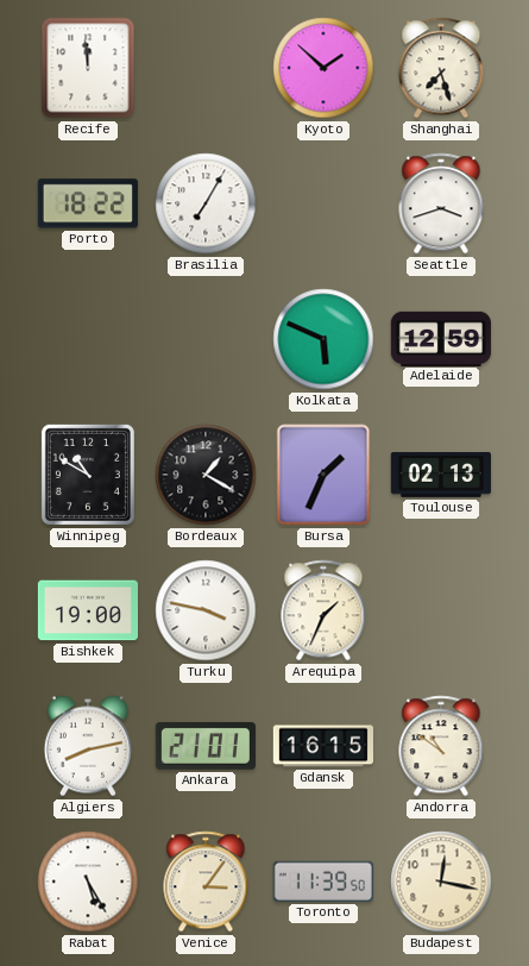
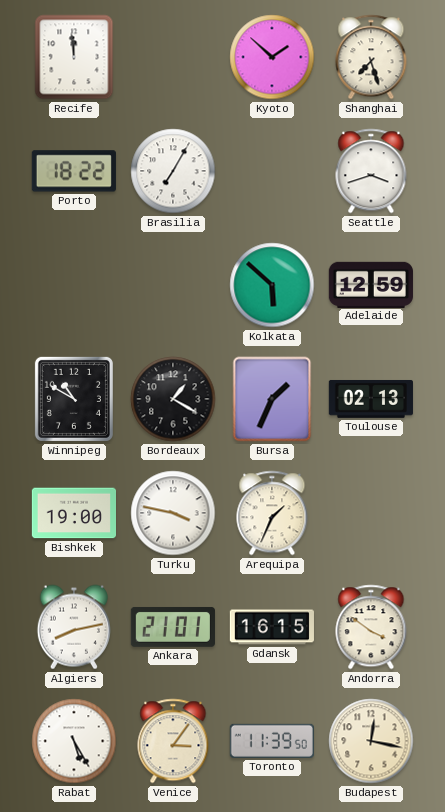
Kolkata: 5:49 -> 5:52
Andorra: 10:51 -> 3:51
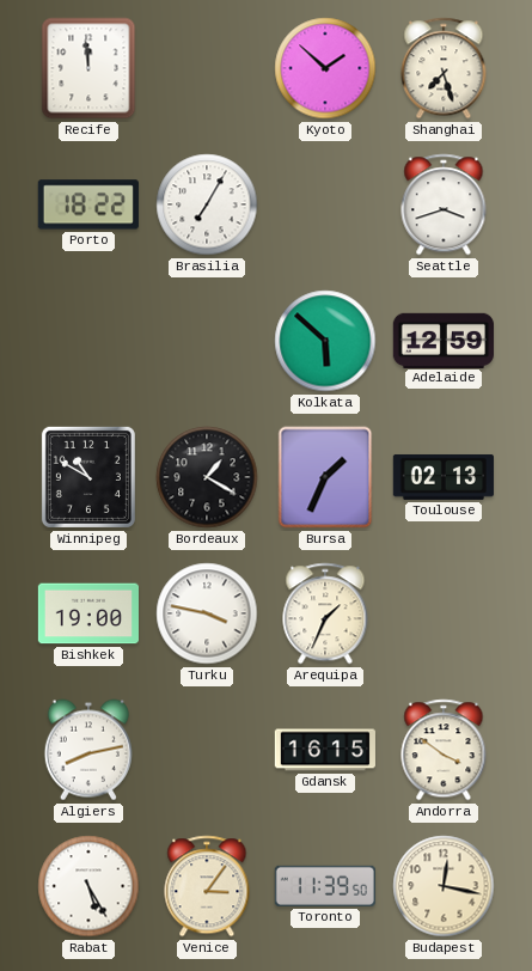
Ankara: 21:01 -> none
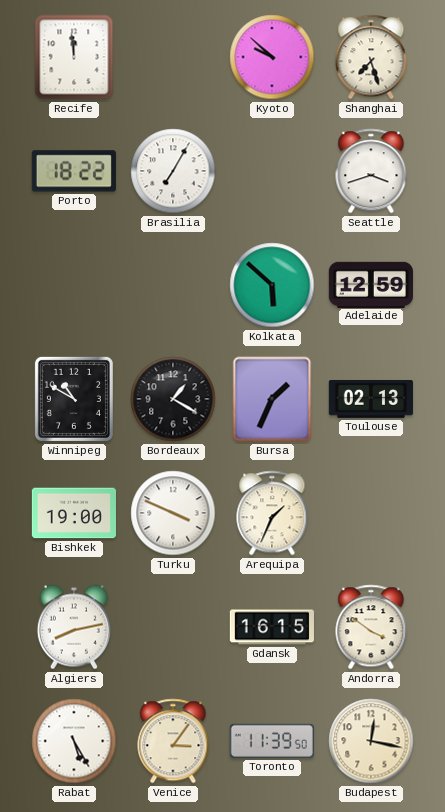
Kyoto: 1:52 -> 9:52
Turku: 3:47 -> 3:49
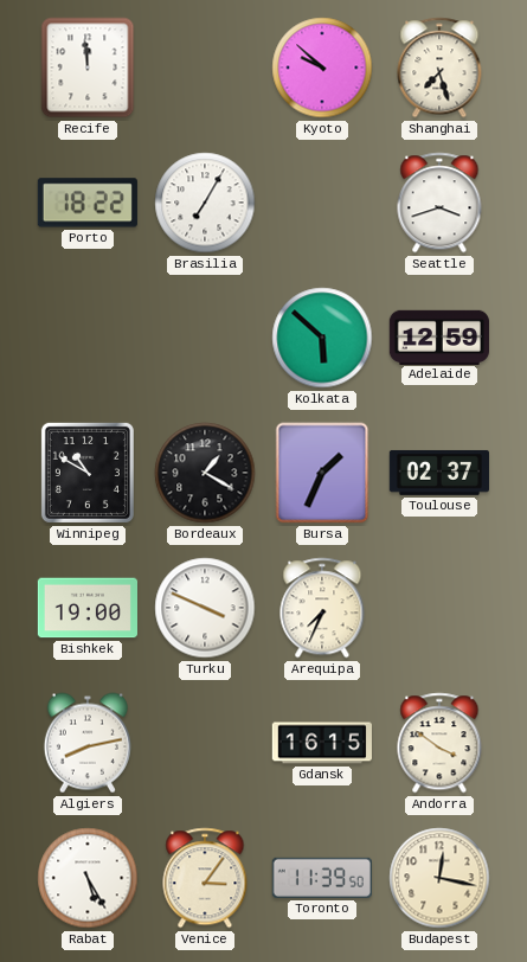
Toulouse: 02:13 -> 02:37
Arequipa: 1:34 -> 7:34
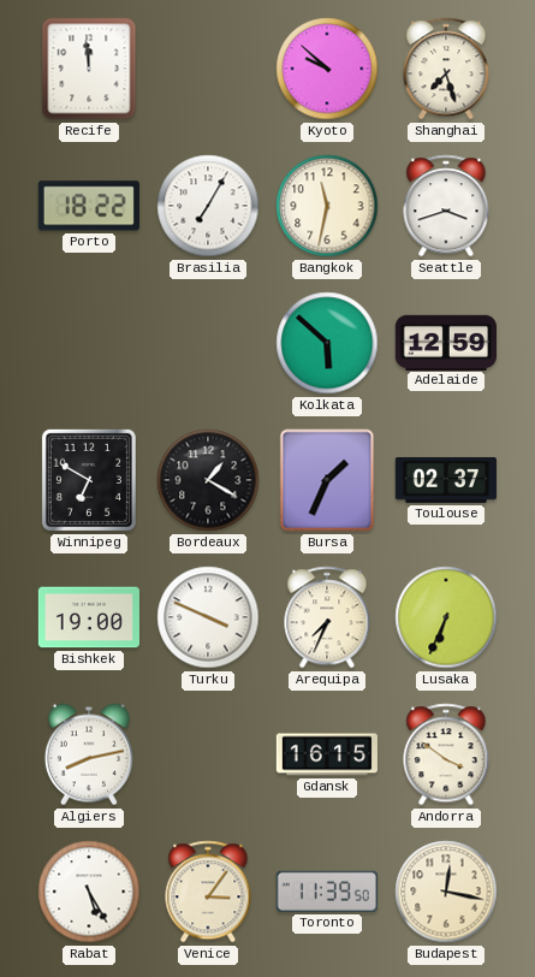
Bangkok: none -> 11:32
Winnipeg: 10:50 -> 6:50
Lusaka: none -> 6:34
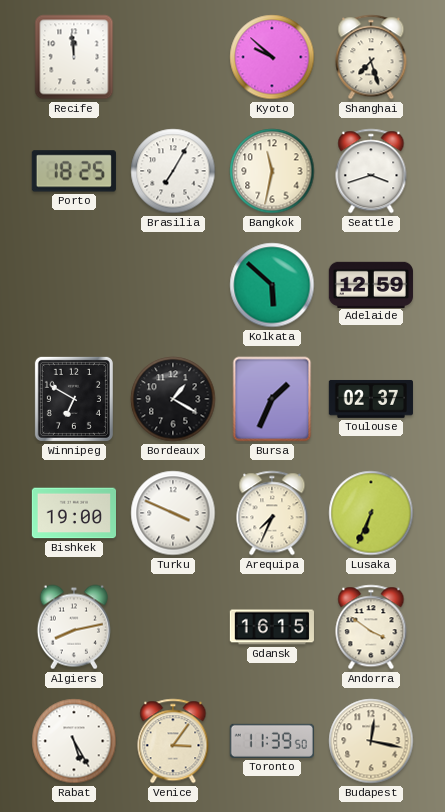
Porto: 18:22 -> 18:25
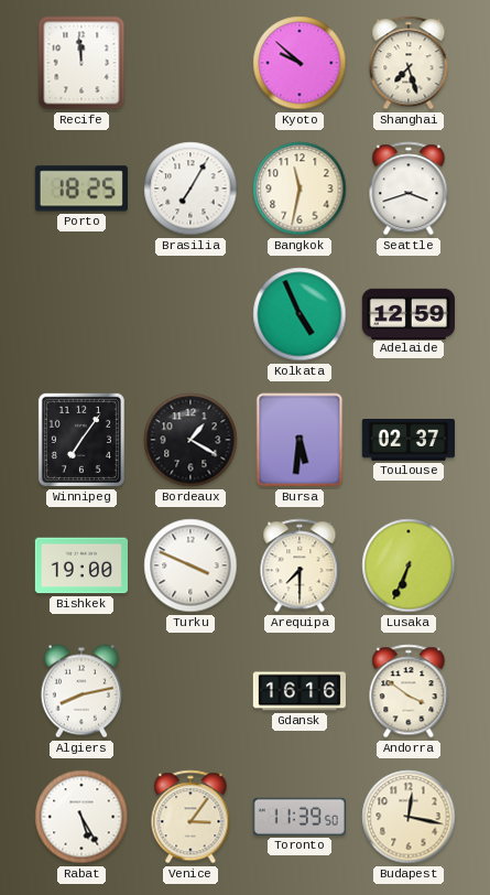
Kolkata: 5:52 -> 4:56
Winnipeg: 6:50 -> 7:06
Bursa: 1:34 -> 5:31
Arequipa: 7:34 -> 7:30
Gdansk: 16:15 -> 16:16
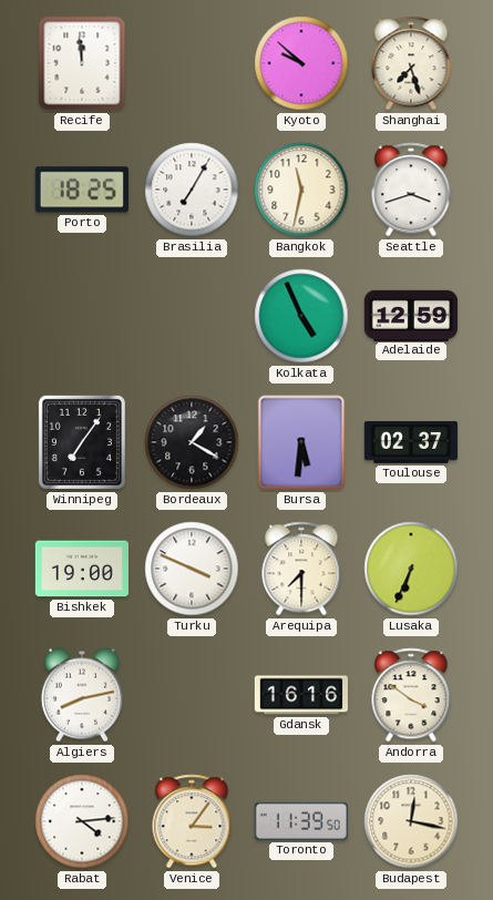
Rabat: 5:25 -> 4:14
